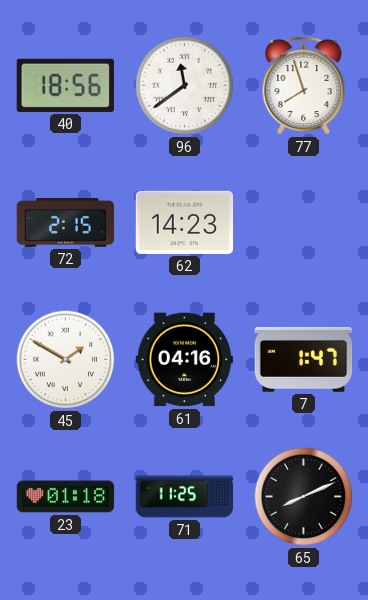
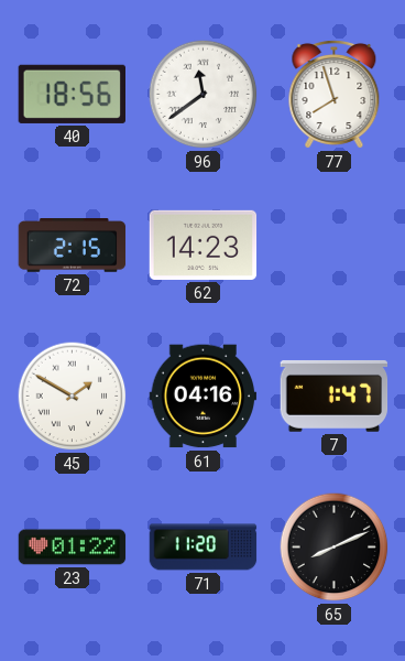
23: 01:18 -> 01:22
71: 11:25 -> 11:20
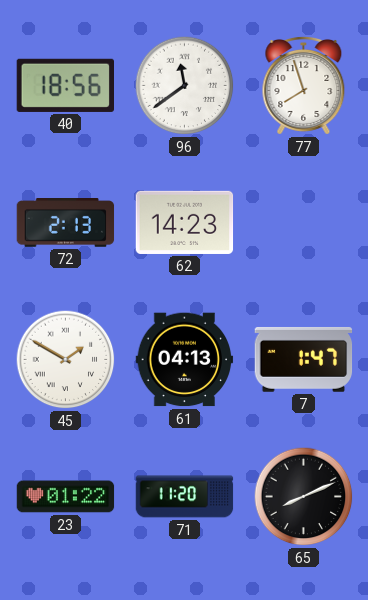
72: 2:15 -> 2:13
61: 04:16 -> 04:13
